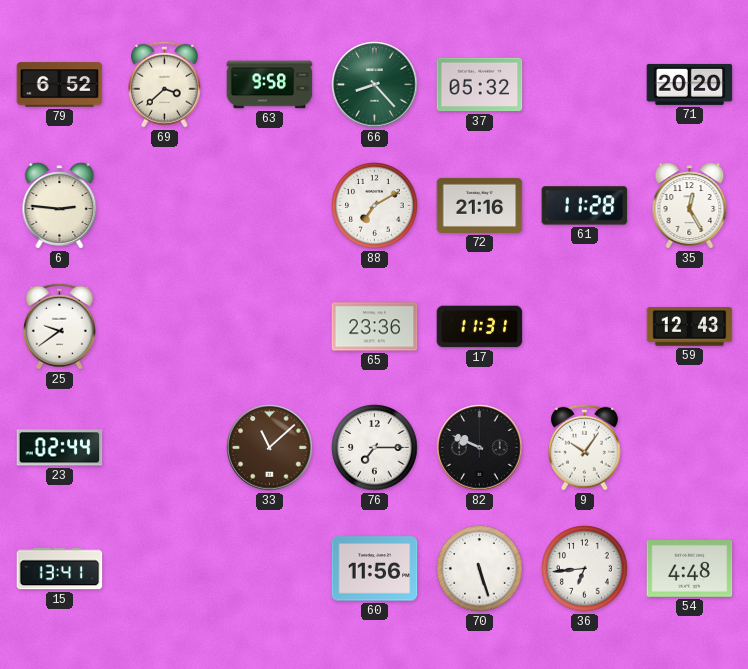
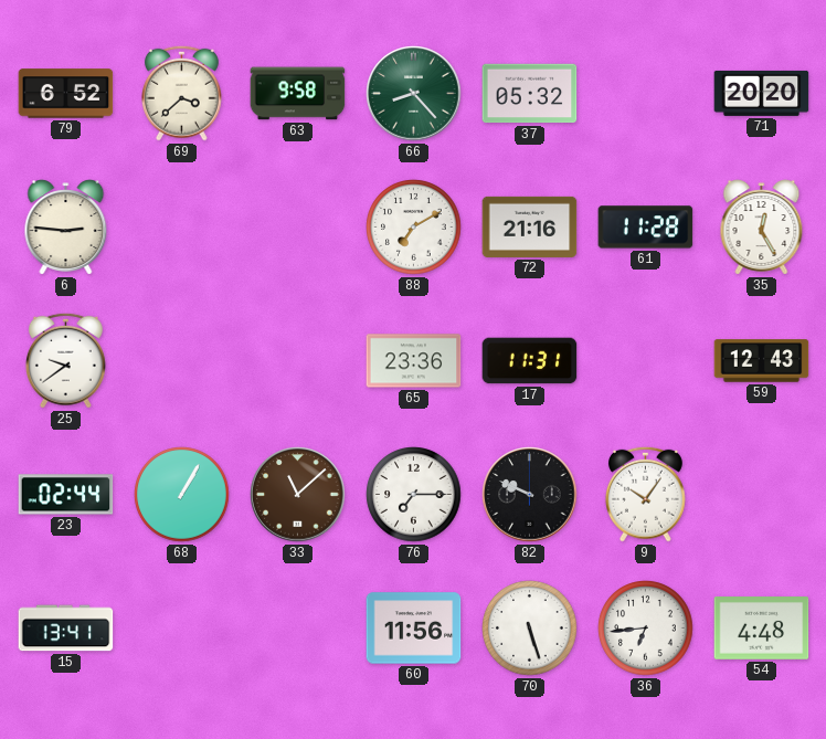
68: none -> 1:05
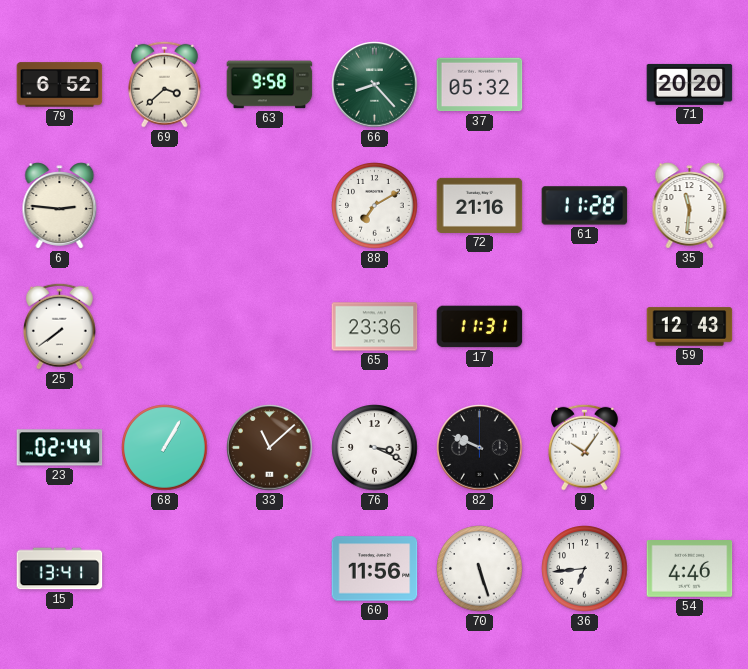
35: 12:25 -> 11:31
25: 9:39 -> 7:39
76: 7:15 -> 3:19
54: 4:48 -> 4:46
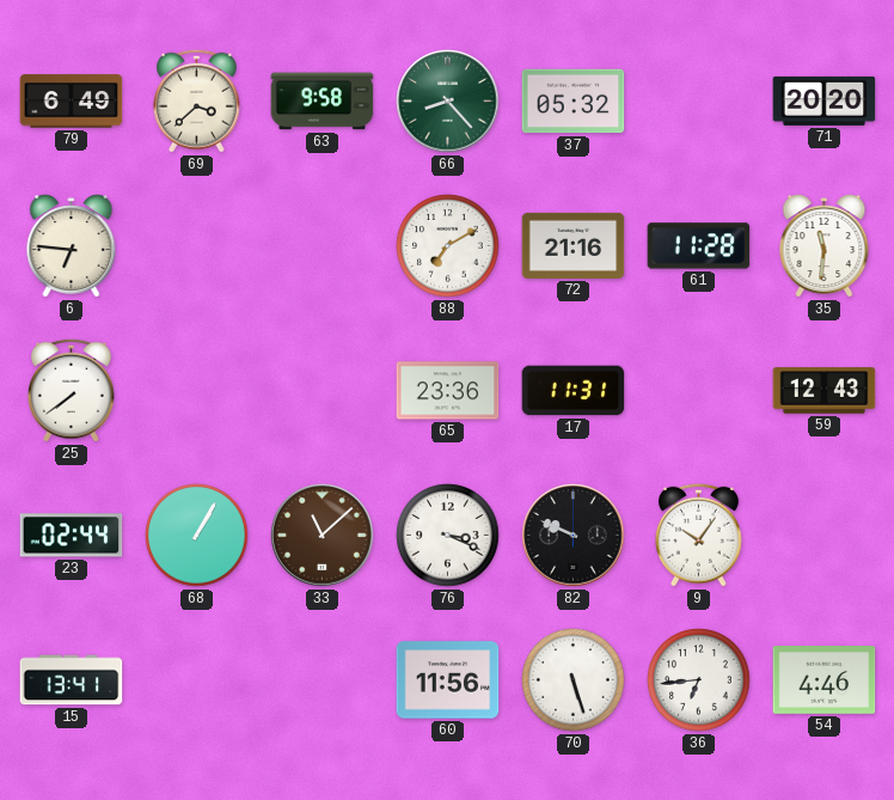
79: 6:52 -> 6:49
6: 2:46 -> 6:46
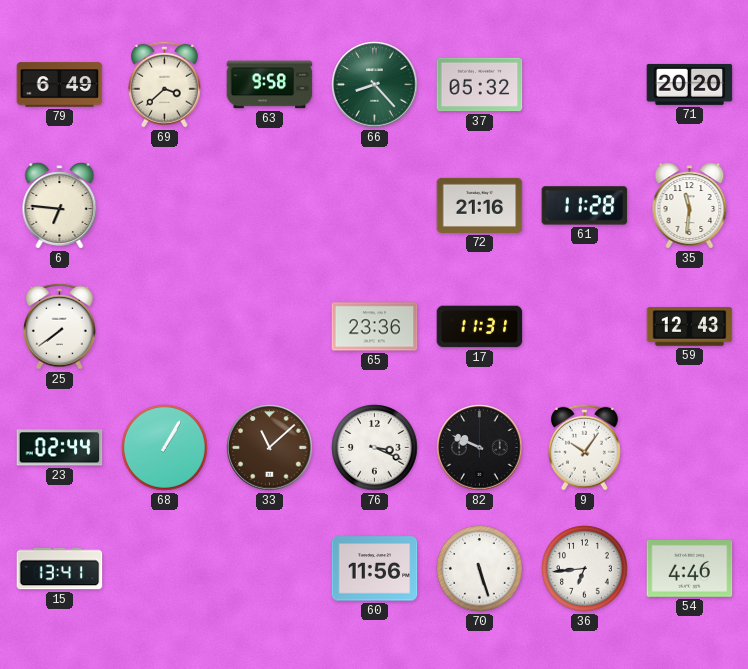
88: 7:10 -> none
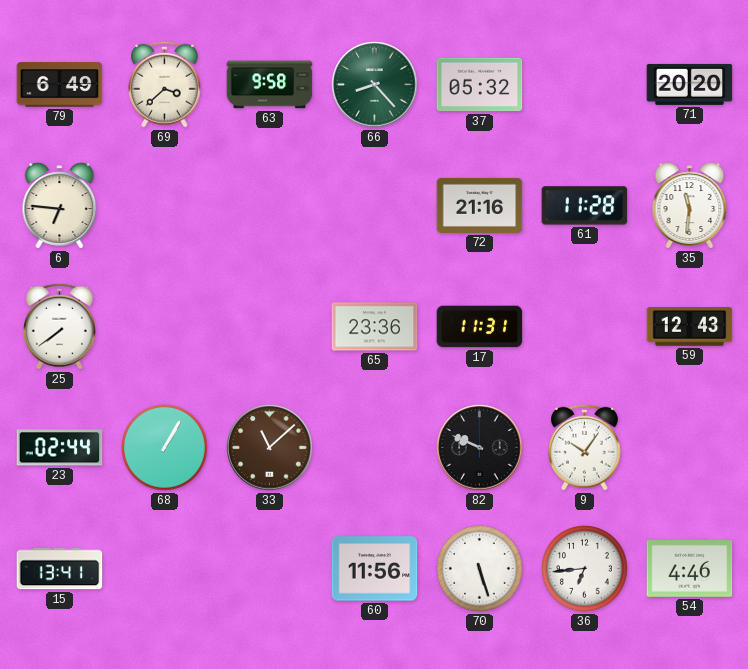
76: 3:19 -> none
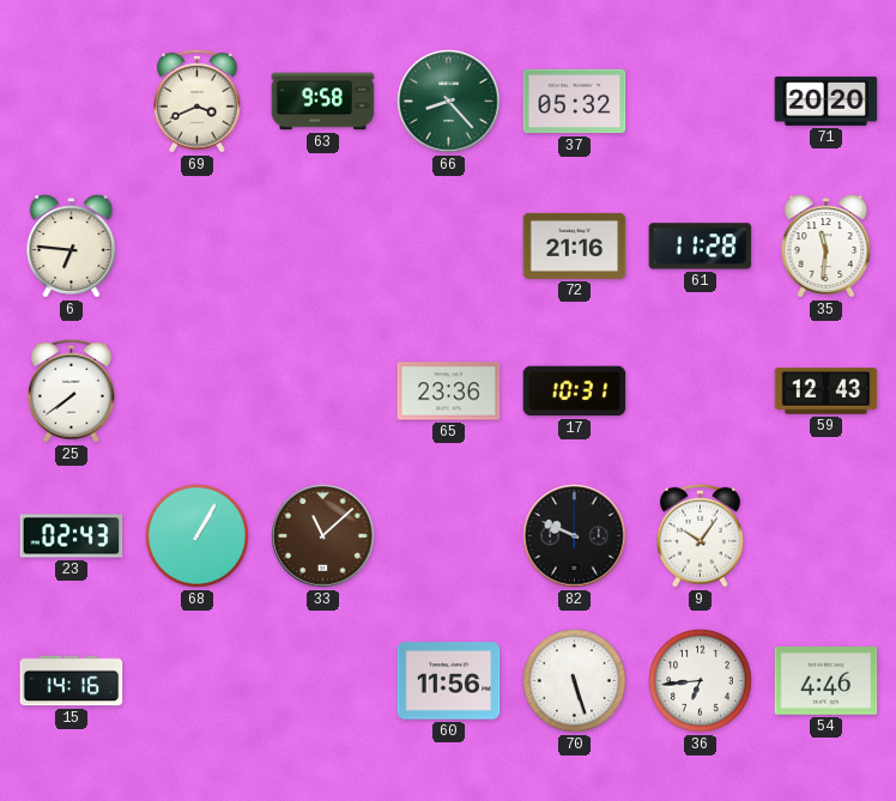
79: 6:49 -> none
69: 3:38 -> 3:41
17: 11:31 -> 10:31
23: 02:44 -> 02:43
15: 13:41 -> 14:16
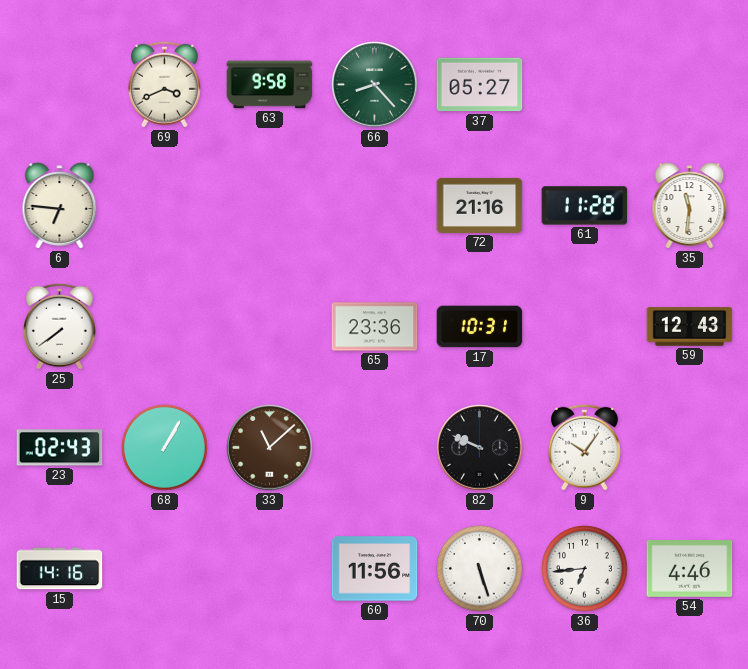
37: 05:32 -> 05:27
71: 20:20 -> none
